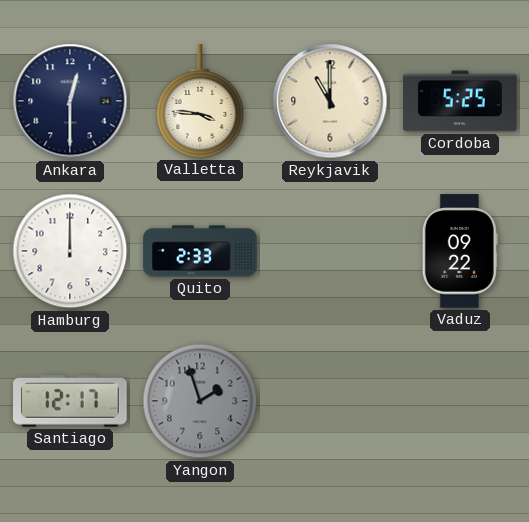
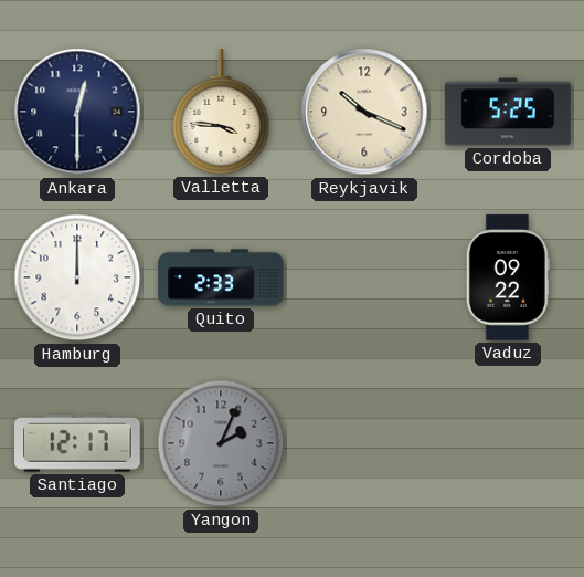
Reykjavik: 11:00 -> 10:19
Yangon: 1:57 -> 2:04
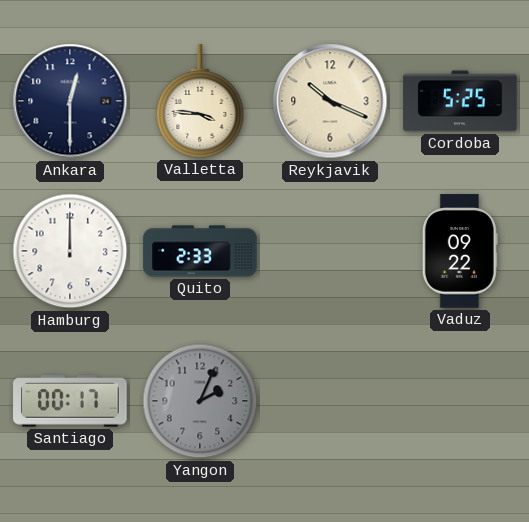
Santiago: 12:17 -> 00:17
